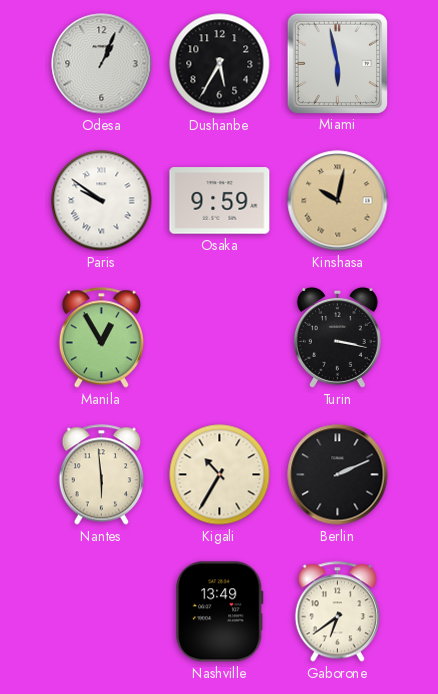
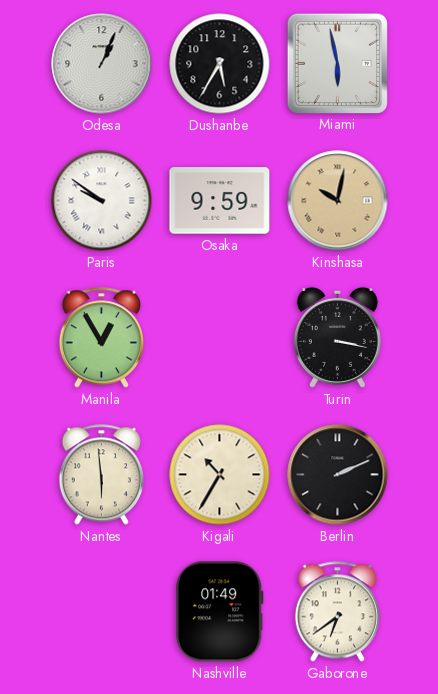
Nashville: 13:49 -> 01:49
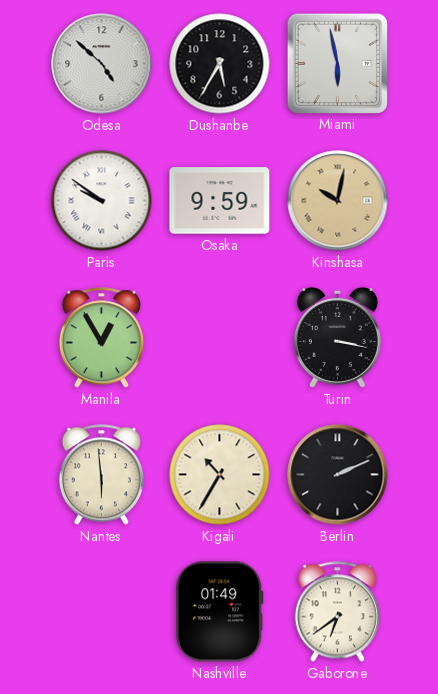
Odesa: 1:04 -> 4:52
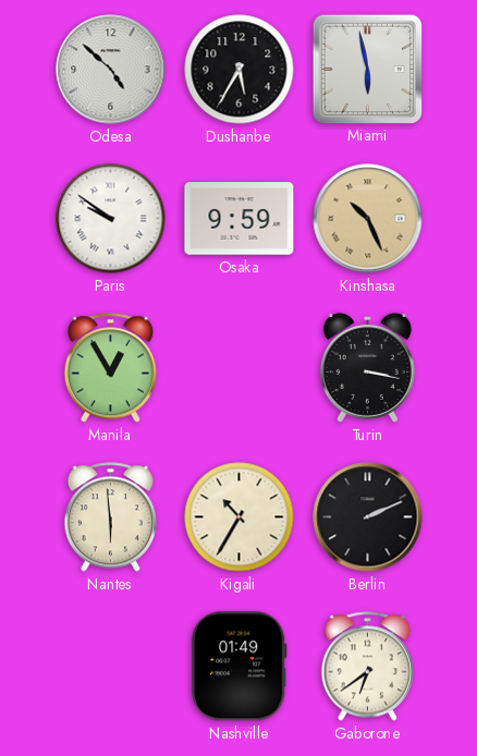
Kinshasa: 10:02 -> 10:26
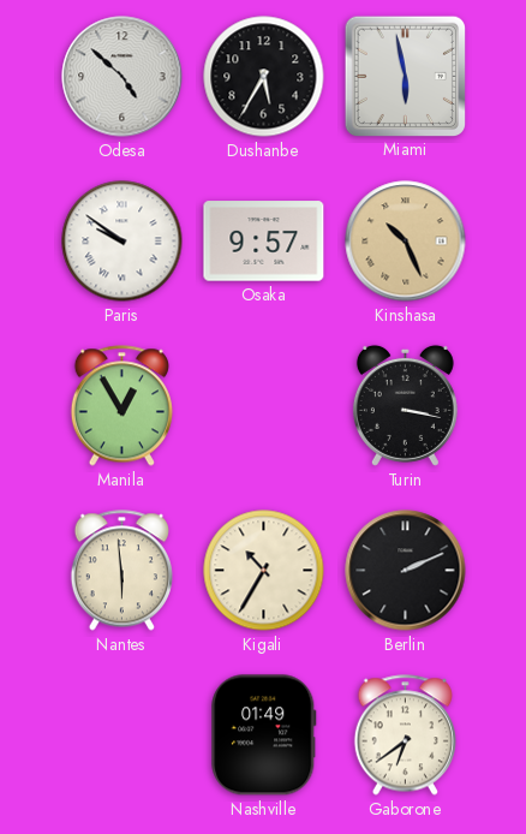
Osaka: 9:59 -> 9:57
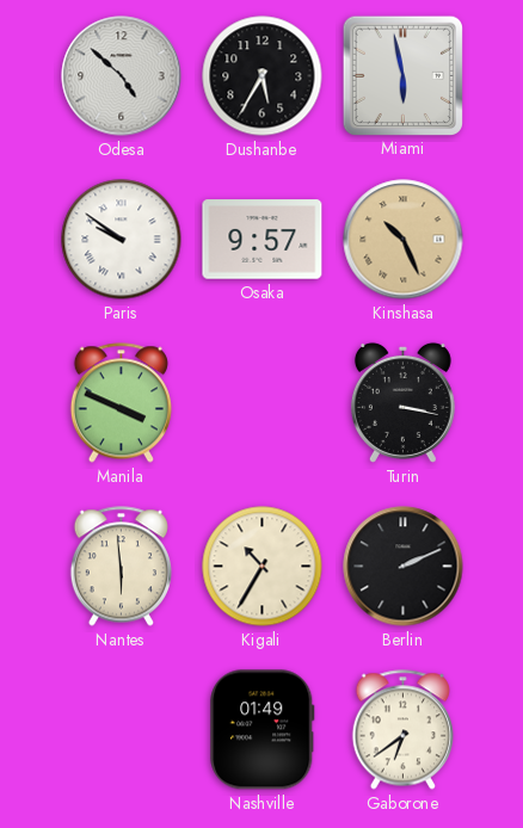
Manila: 12:55 -> 3:49
